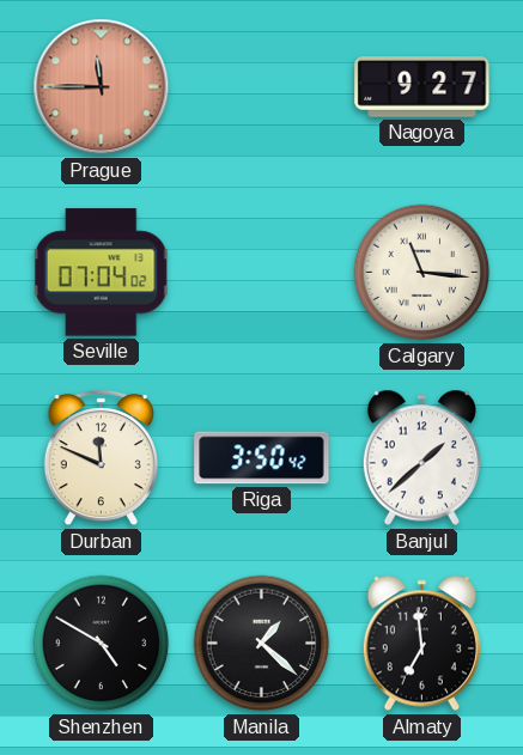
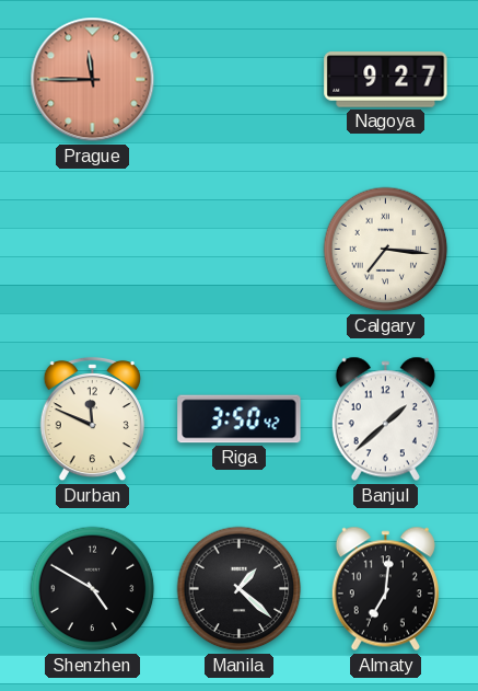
Seville: 07:04 -> none
Calgary: 11:16 -> 7:16
Almaty: 6:59 -> 7:01
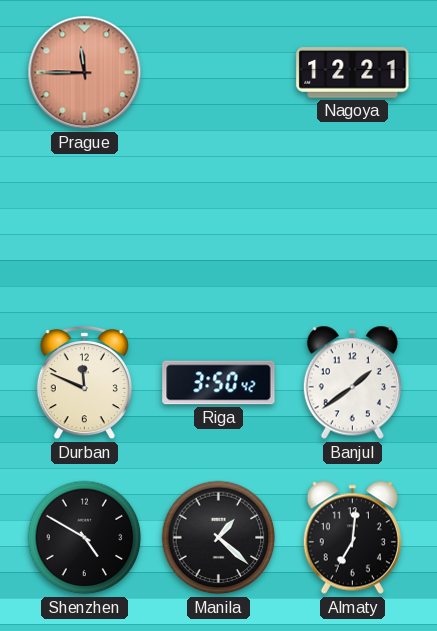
Nagoya: 9:27 -> 12:21
Calgary: 7:16 -> none
Banjul: 1:38 -> 1:39
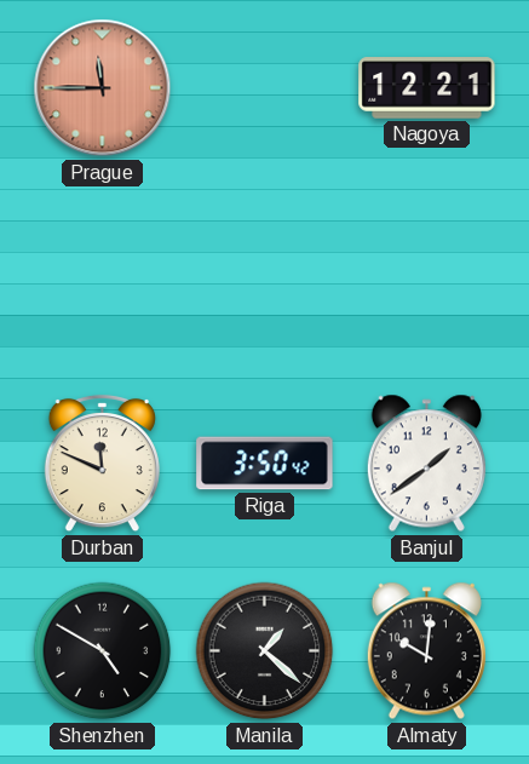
Almaty: 7:01 -> 10:01
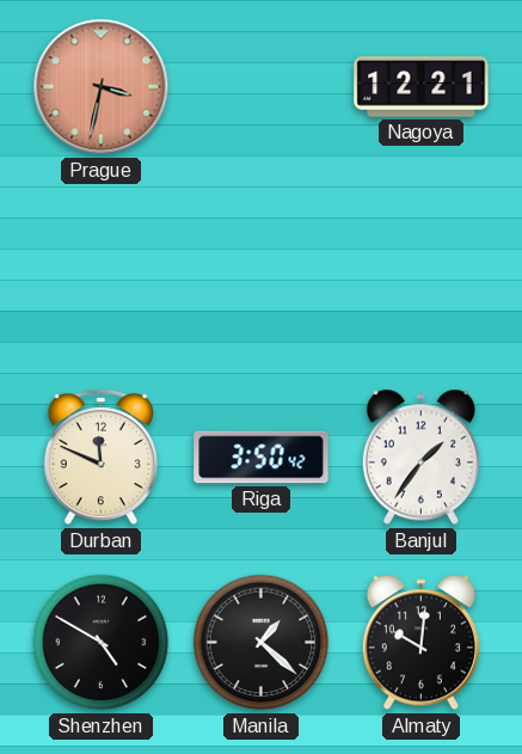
Prague: 11:45 -> 3:32
Banjul: 1:39 -> 1:36
